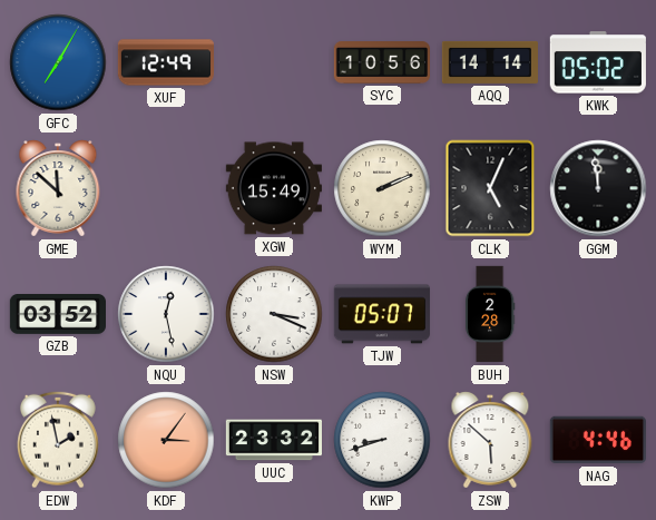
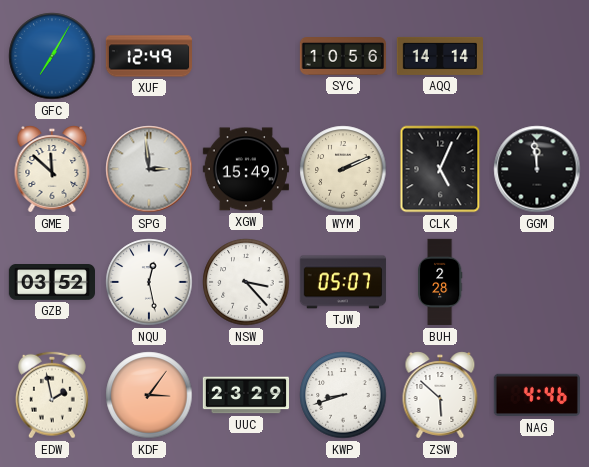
KWK: 05:02 -> none
SPG: none -> 2:59
NSW: 3:19 -> 3:23
UUC: 23:32 -> 23:29
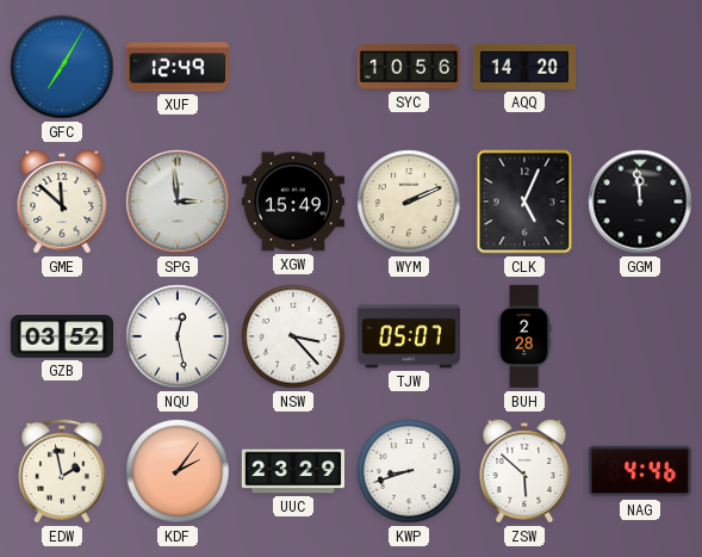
AQQ: 14:14 -> 14:20
KDF: 3:06 -> 2:06
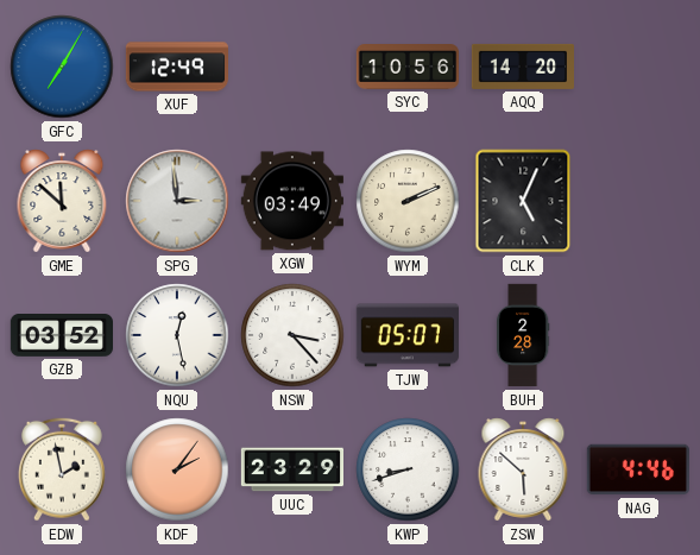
XGW: 15:49 -> 03:49
GGM: 11:59 -> none
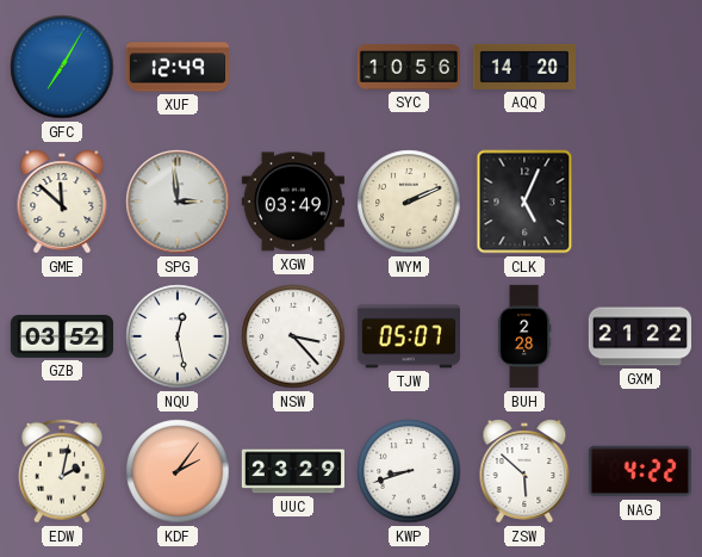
GXM: none -> 21:22
EDW: 1:58 -> 2:02
NAG: 4:46 -> 4:22
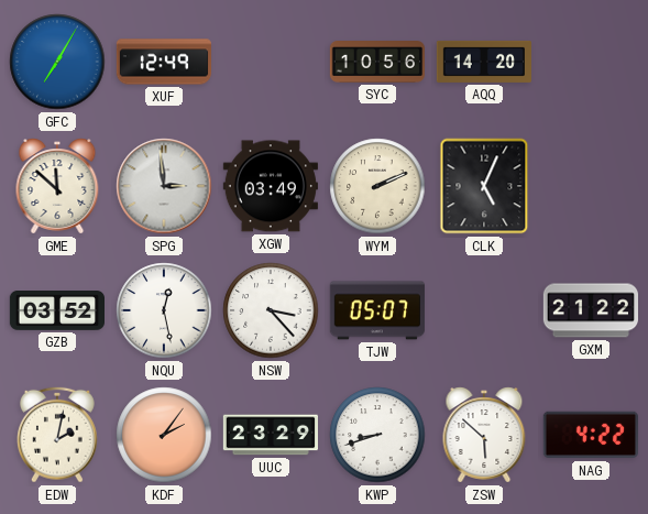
BUH: 2:28 -> none
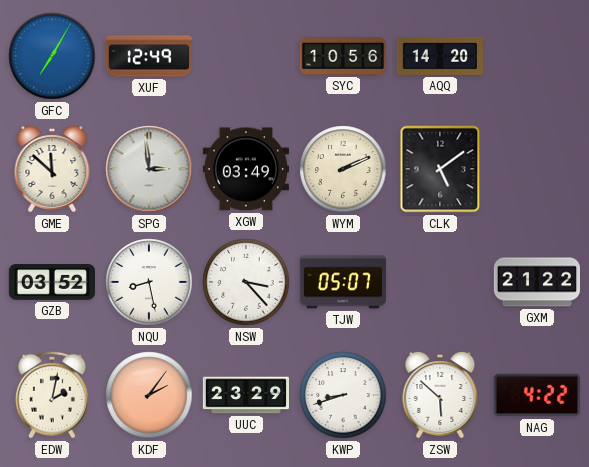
CLK: 5:04 -> 5:09
NQU: 12:28 -> 8:28
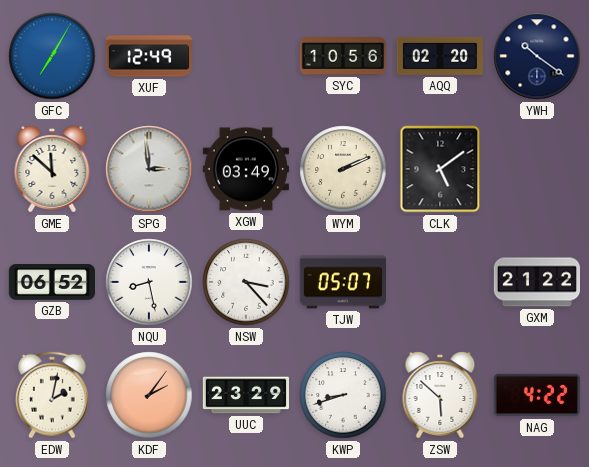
AQQ: 14:20 -> 02:20
YWH: none -> 10:21
GZB: 03:52 -> 06:52
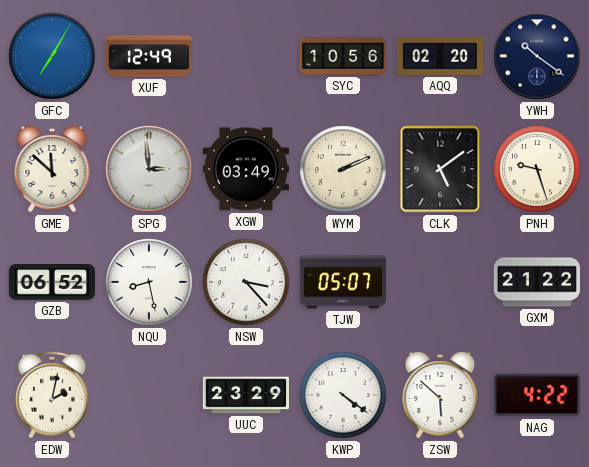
PNH: none -> 9:27
KDF: 2:06 -> none
KWP: 8:42 -> 4:21
